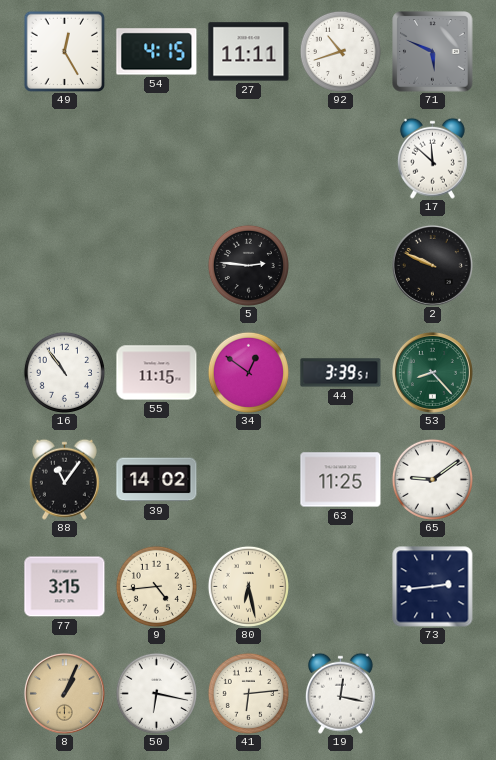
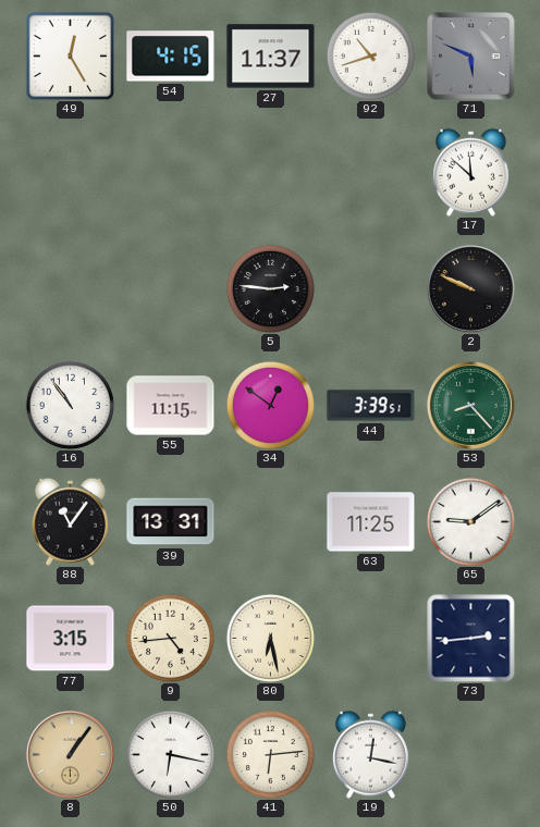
27: 11:11 -> 11:37
39: 14:02 -> 13:31
8: 1:04 -> 1:06
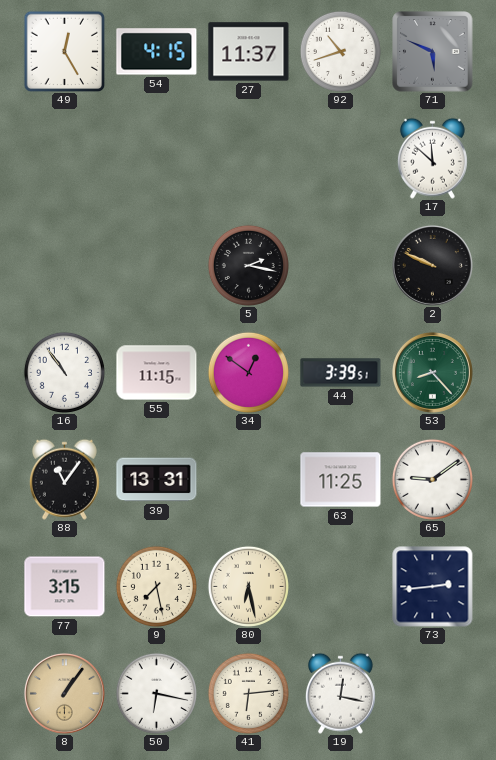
5: 2:46 -> 2:17
9: 4:44 -> 7:28
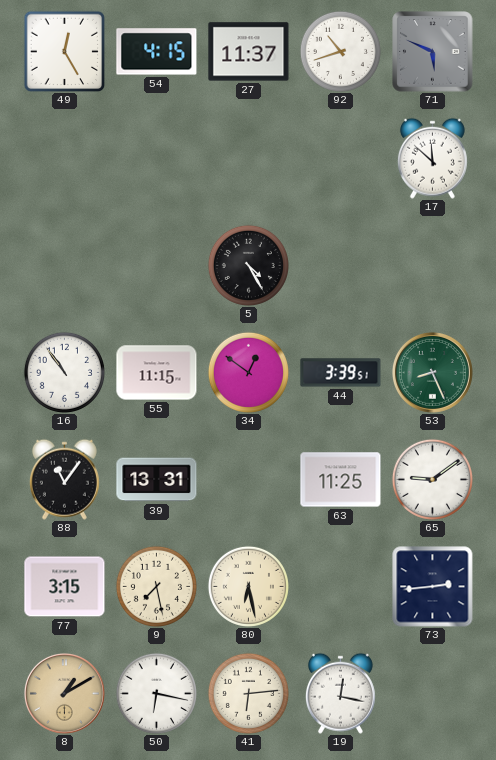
5: 2:17 -> 4:25
2: 9:49 -> none
53: 8:23 -> 8:26
8: 1:06 -> 1:10
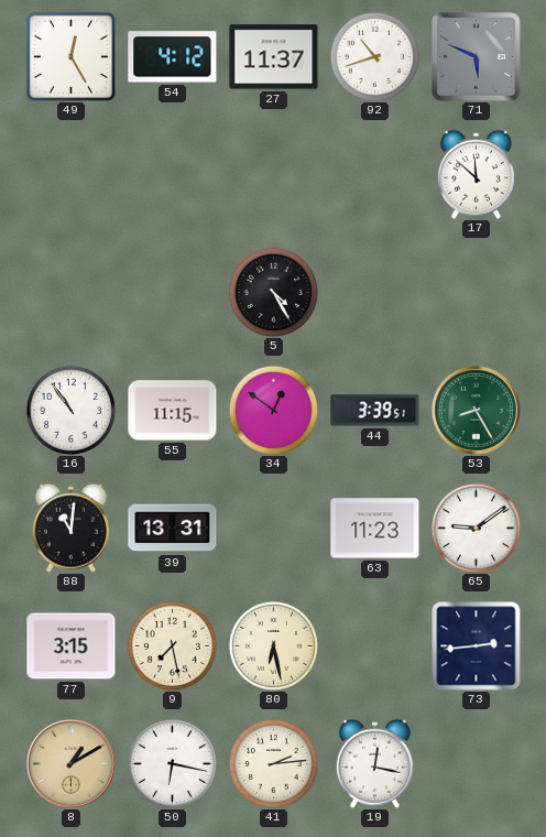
54: 4:15 -> 4:12
53: 8:26 -> 8:25
88: 11:06 -> 11:01
63: 11:25 -> 11:23
41: 6:14 -> 2:14
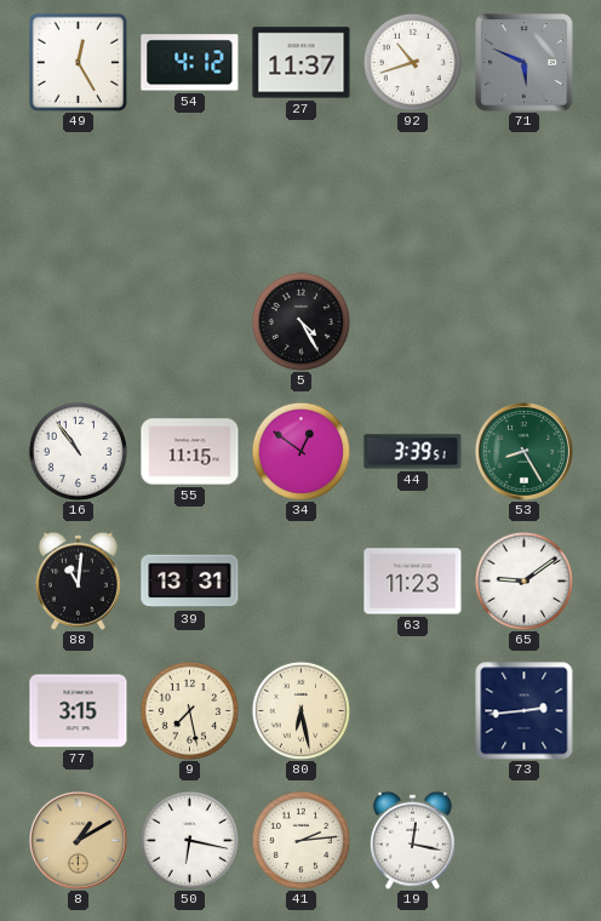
17: 11:52 -> none
